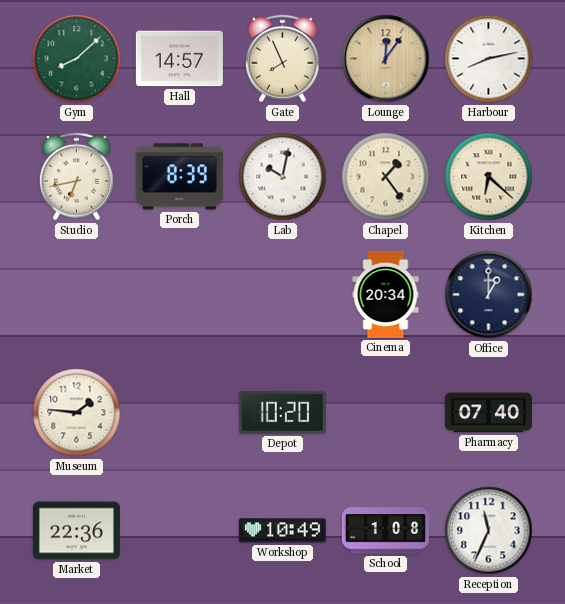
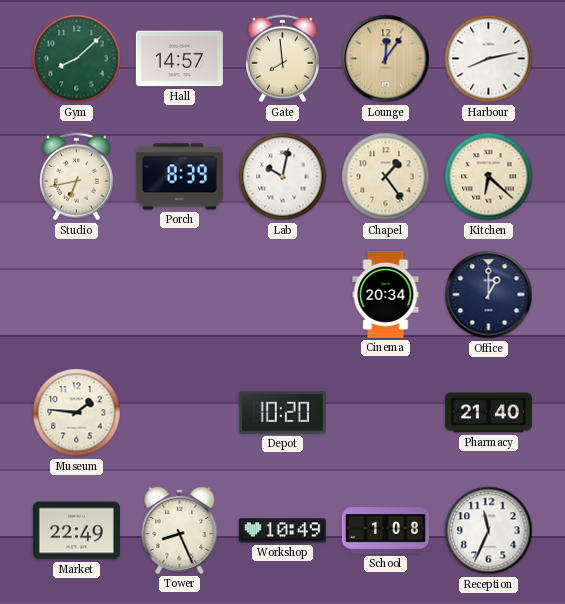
Gate: 7:56 -> 7:59
Pharmacy: 07:40 -> 21:40
Market: 22:36 -> 22:49
Tower: none -> 8:26
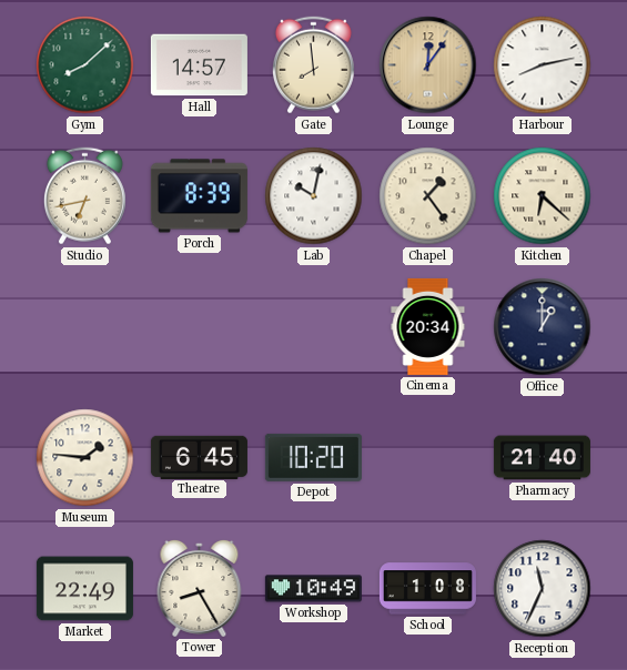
Theatre: none -> 6:45
Tower: 8:26 -> 8:25
